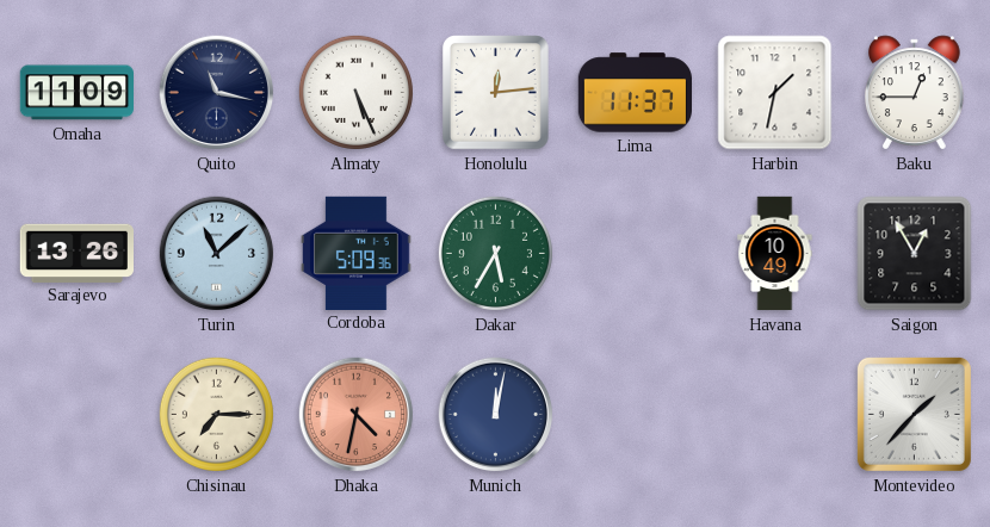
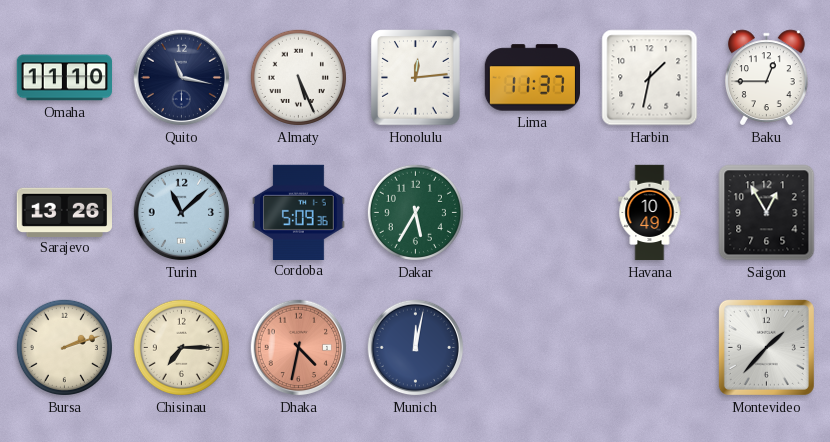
Omaha: 11:09 -> 11:10
Bursa: none -> 2:12
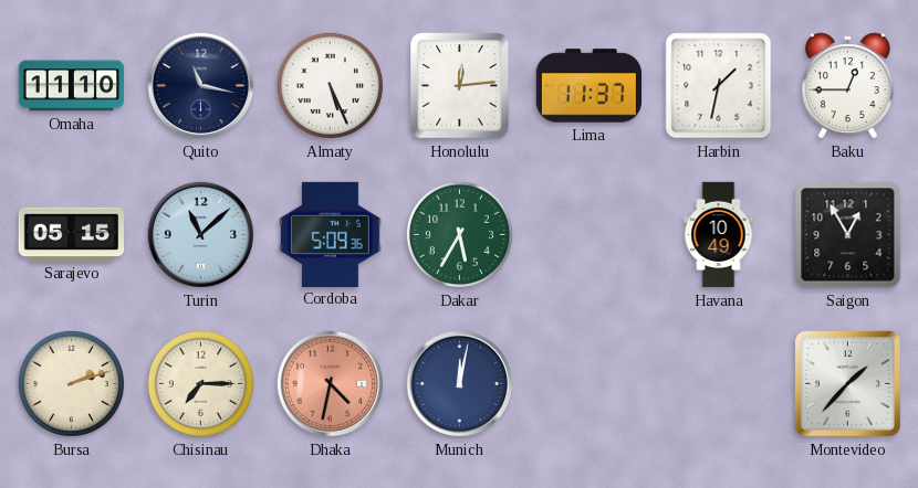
Sarajevo: 13:26 -> 05:15
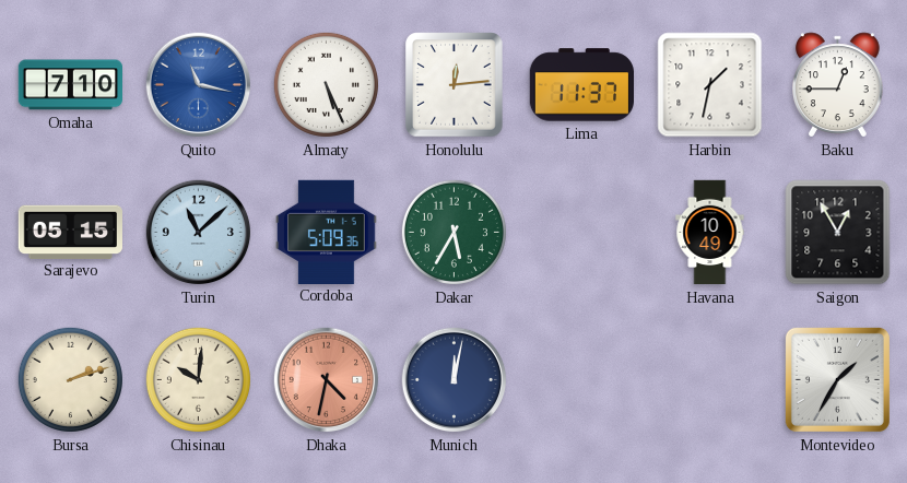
Omaha: 11:10 -> 7:10
Quito dial: navy -> blue
Chisinau: 7:15 -> 10:01
Montevideo: 1:37 -> 1:35
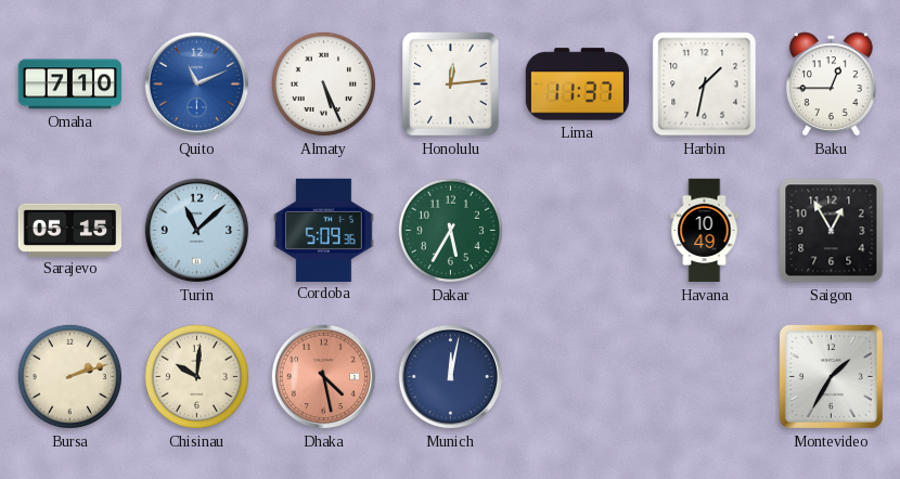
Quito: 11:17 -> 11:11
Dhaka: 4:32 -> 4:28
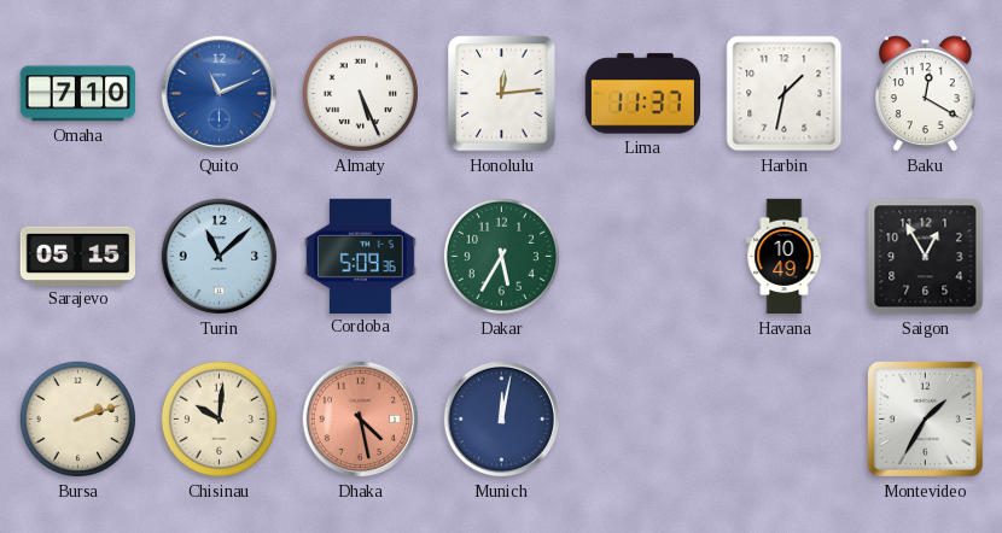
Baku: 12:45 -> 12:20
